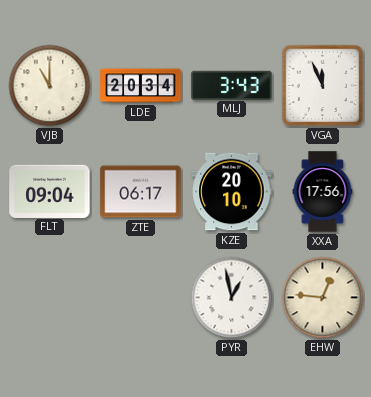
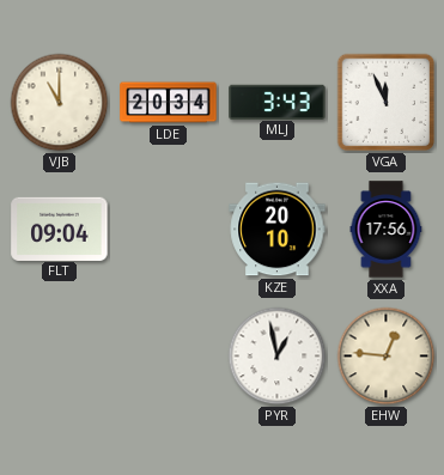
ZTE: 06:17 -> none
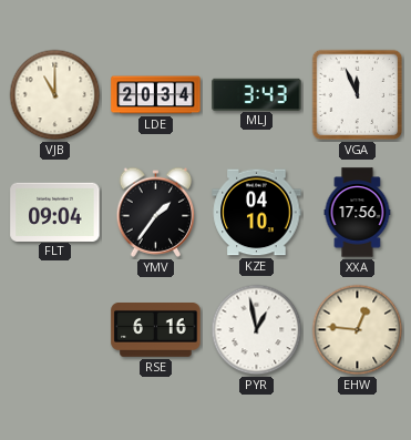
YMV: none -> 1:36
KZE: 20:10 -> 04:10
RSE: none -> 6:16
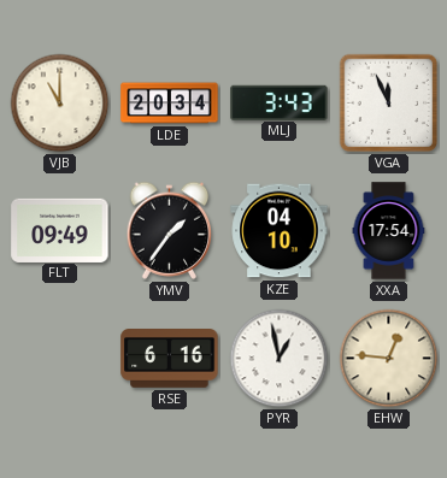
FLT: 09:04 -> 09:49
XXA: 17:56 -> 17:54
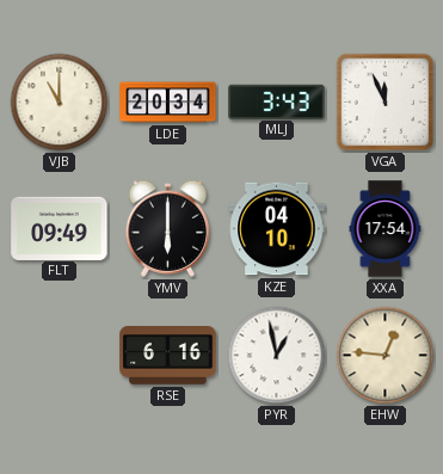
YMV: 1:36 -> 6:00
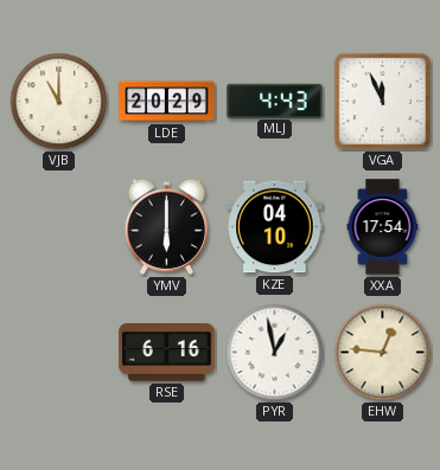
LDE: 20:34 -> 20:29
MLJ: 3:43 -> 4:43
FLT: 09:49 -> none
